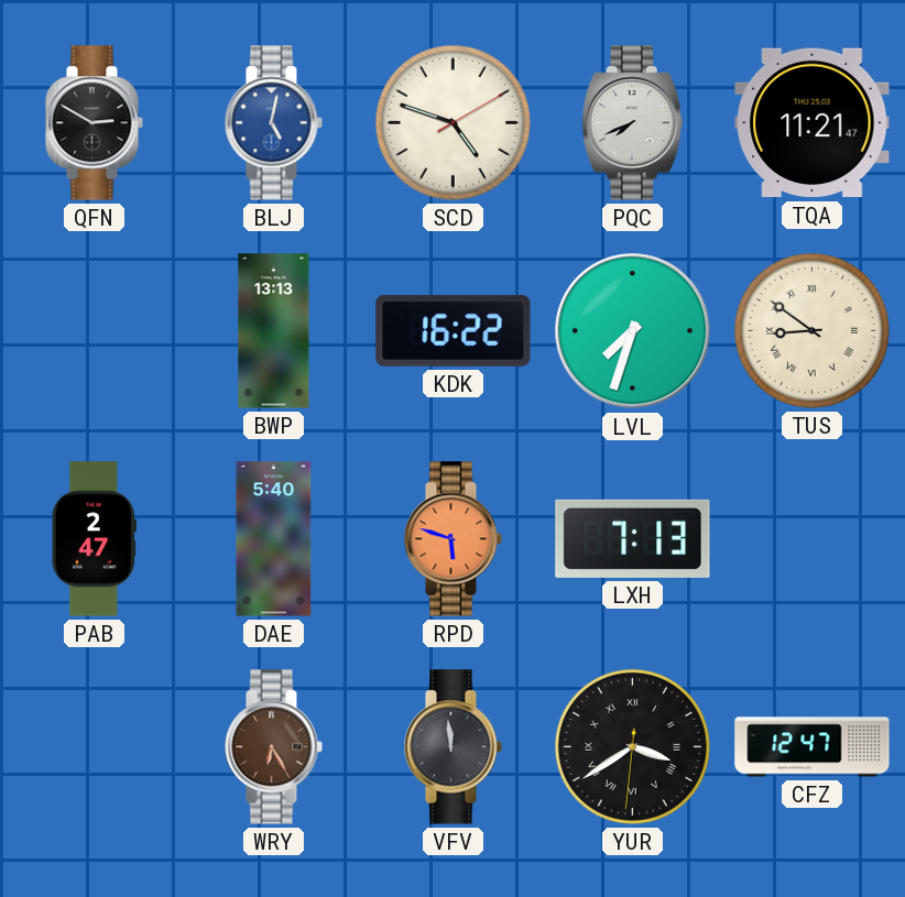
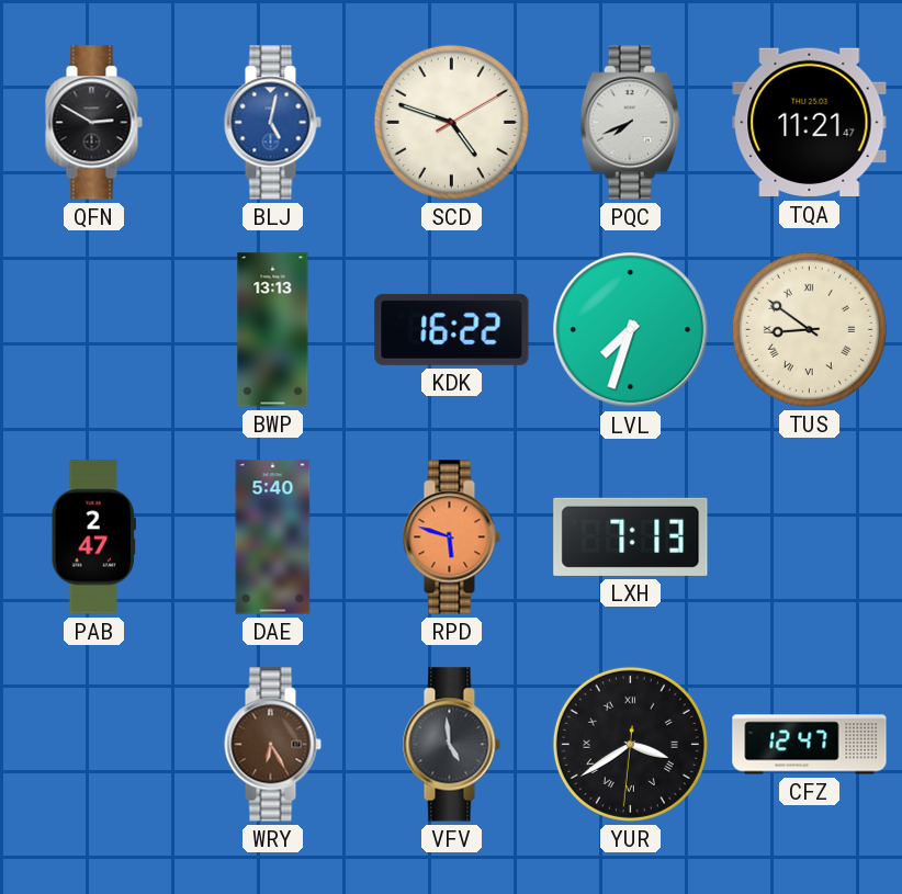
VFV: 11:59 -> 4:59
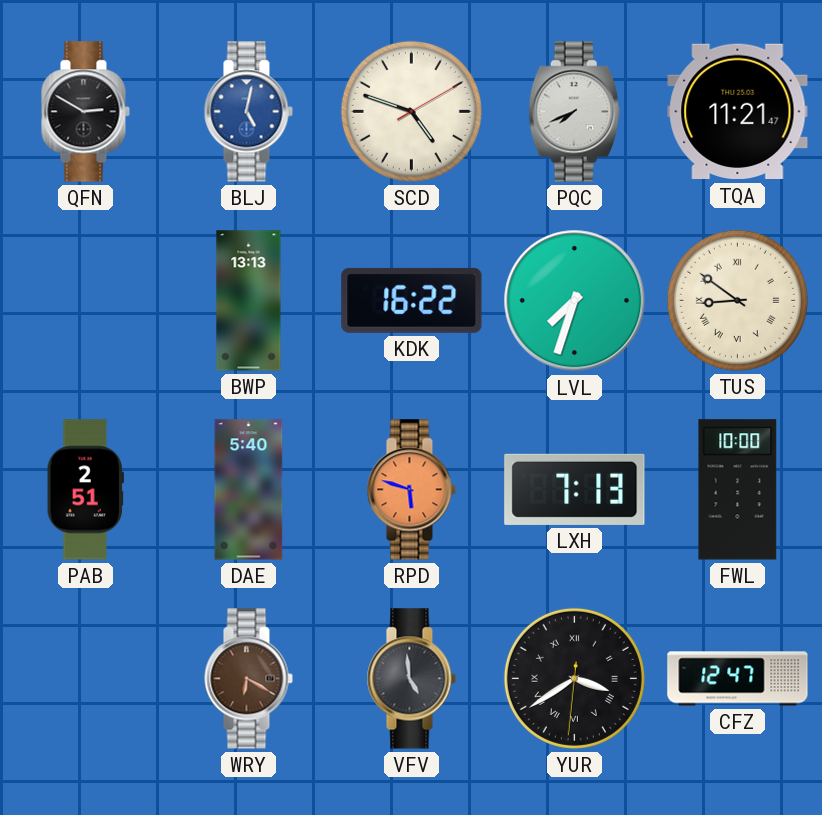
PAB: 2:47 -> 2:51
FWL: none -> 10:00
WRY: 6:25 -> 6:20
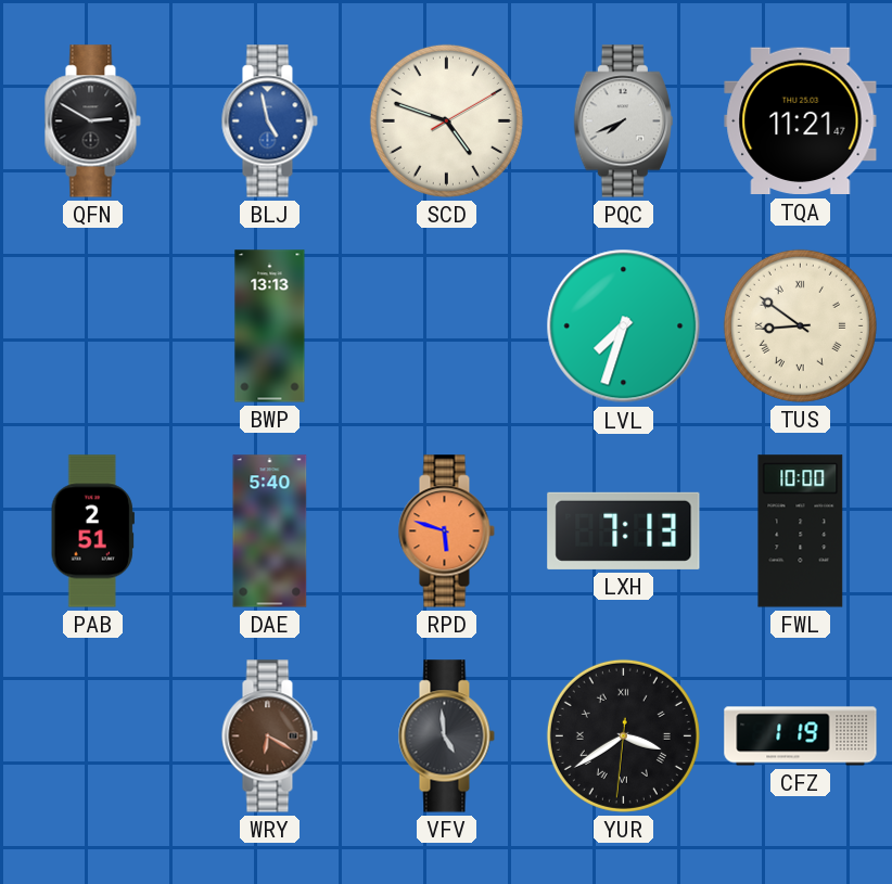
BLJ: 5:02 -> 4:58
KDK: 16:22 -> none
CFZ: 12:47 -> 1:19
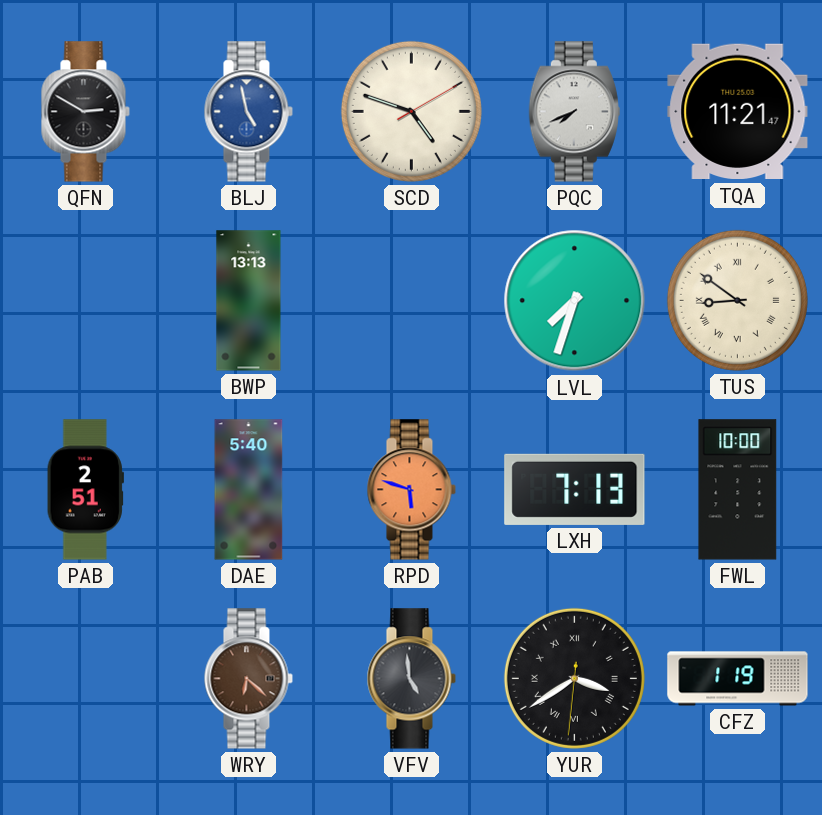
WRY: 6:20 -> 6:22
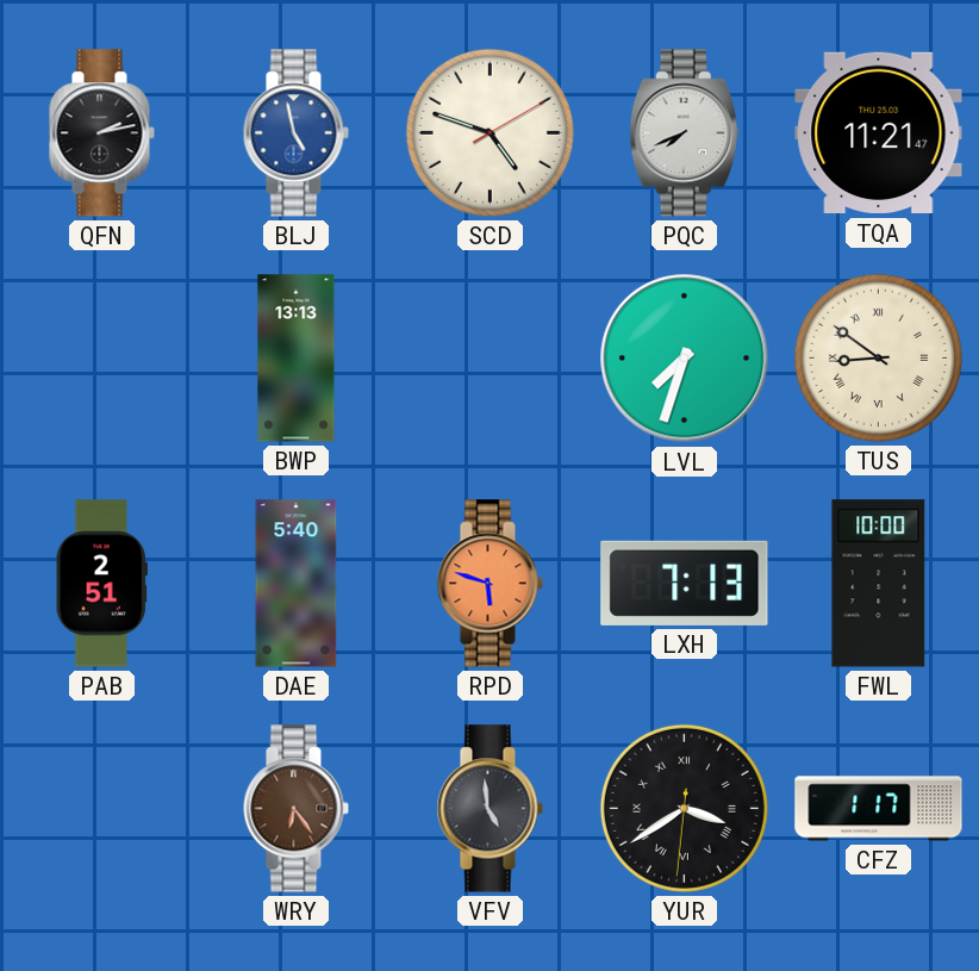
QFN: 2:50 -> 2:13
WRY: 6:22 -> 6:24
CFZ: 1:19 -> 1:17
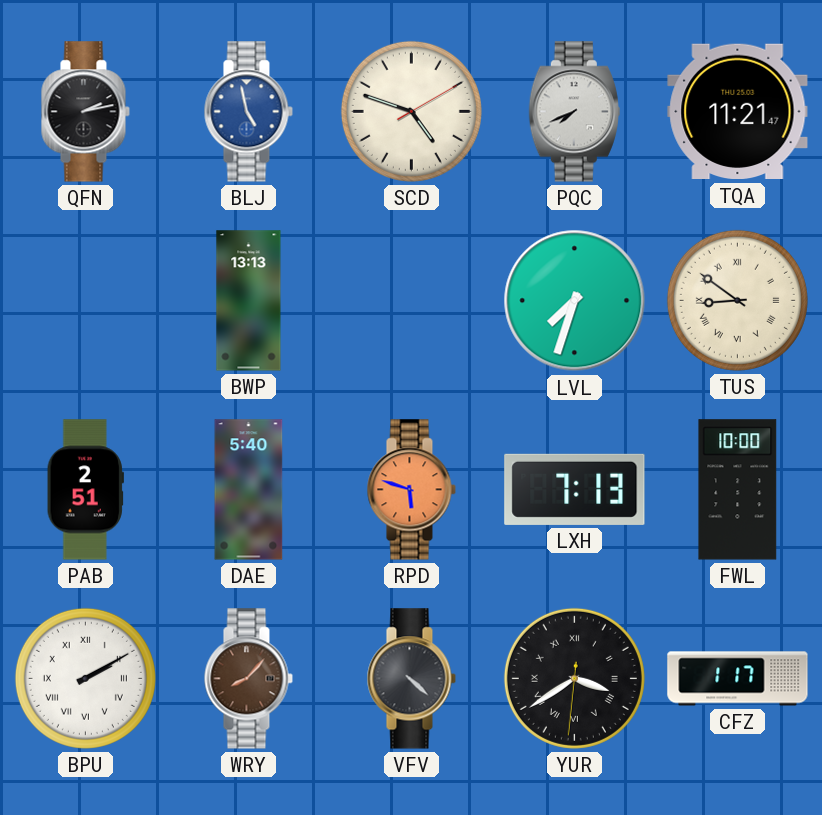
BPU: none -> 2:10
WRY: 6:24 -> 8:07
VFV: 4:59 -> 4:22
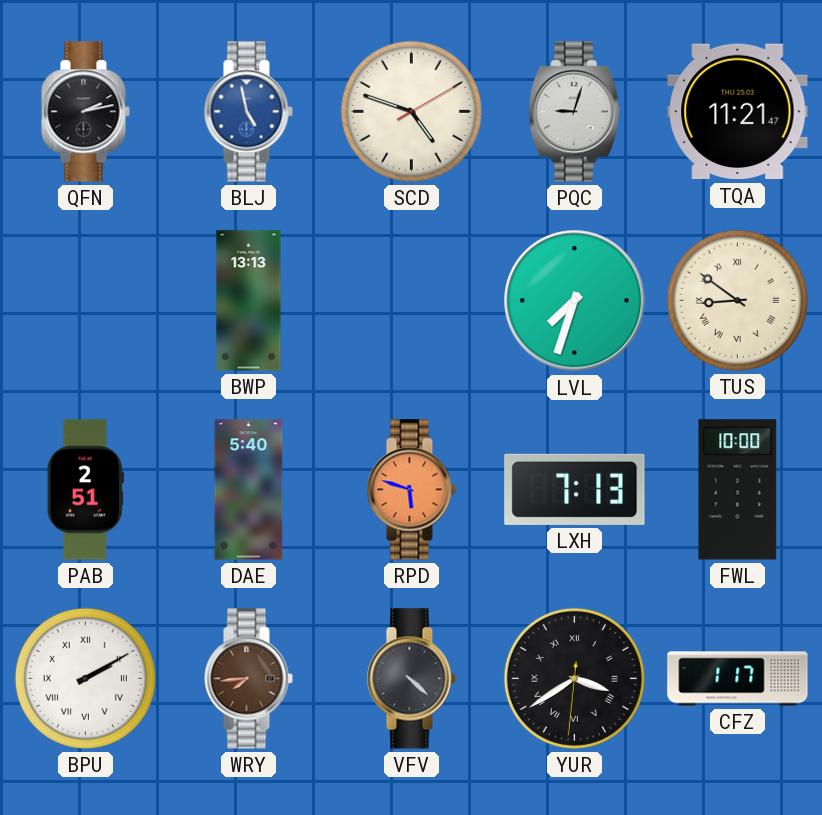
PQC: 7:41 -> 9:03
WRY: 8:07 -> 7:44
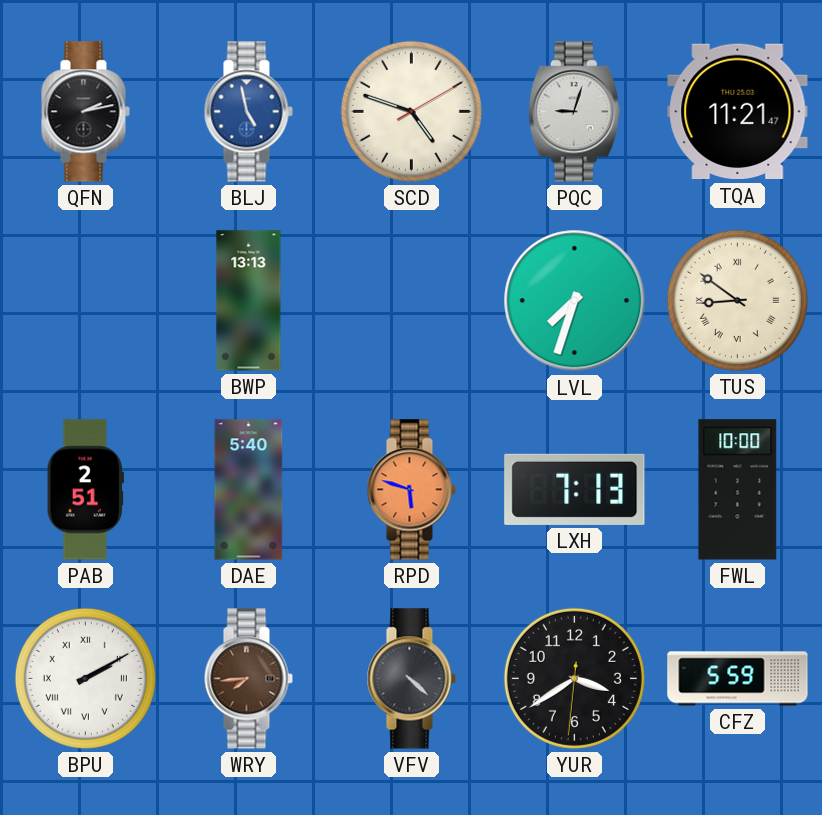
YUR numerals: Roman -> Arabic
CFZ: 1:17 -> 5:59
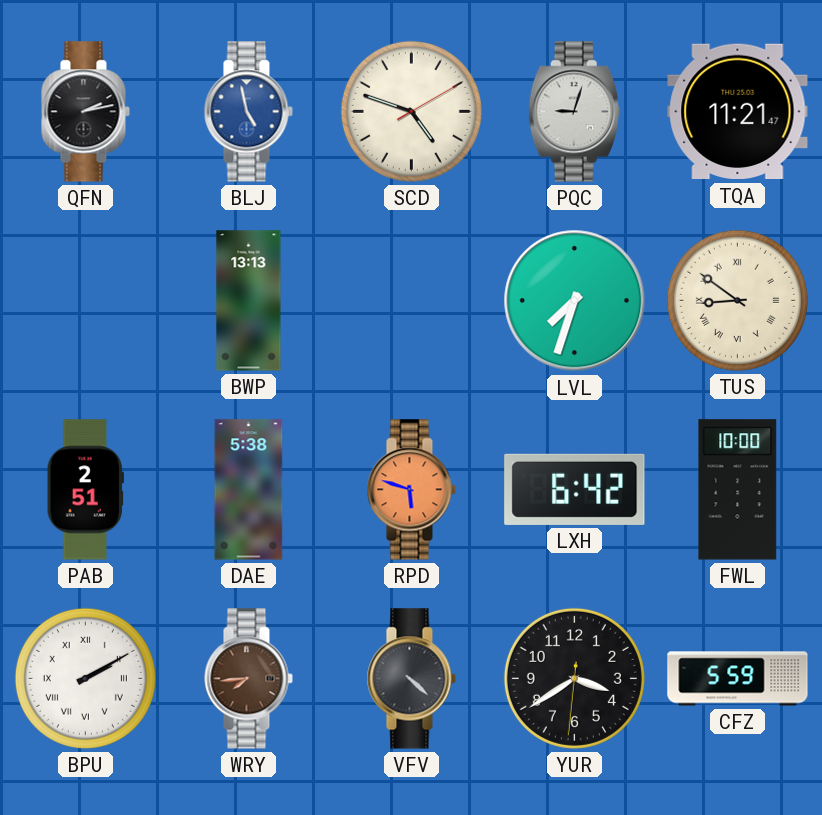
DAE: 5:40 -> 5:38
LXH: 7:13 -> 6:42
